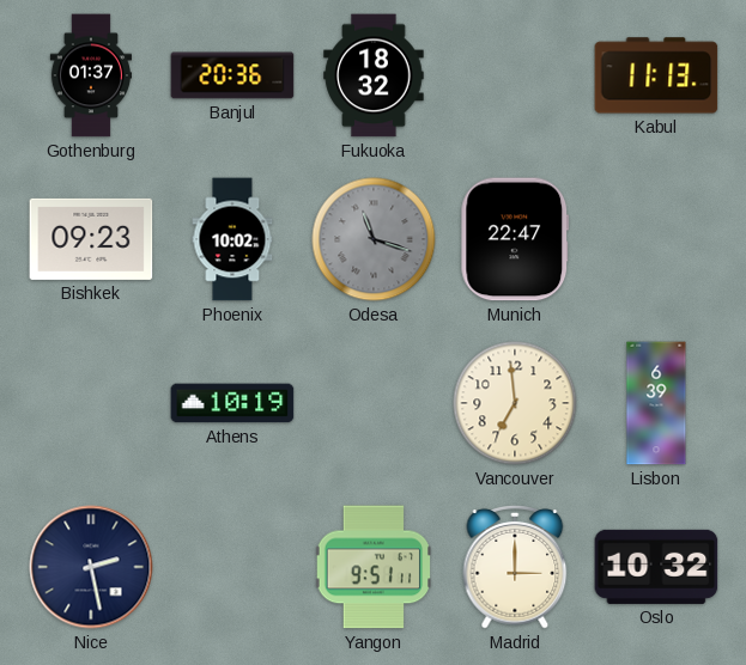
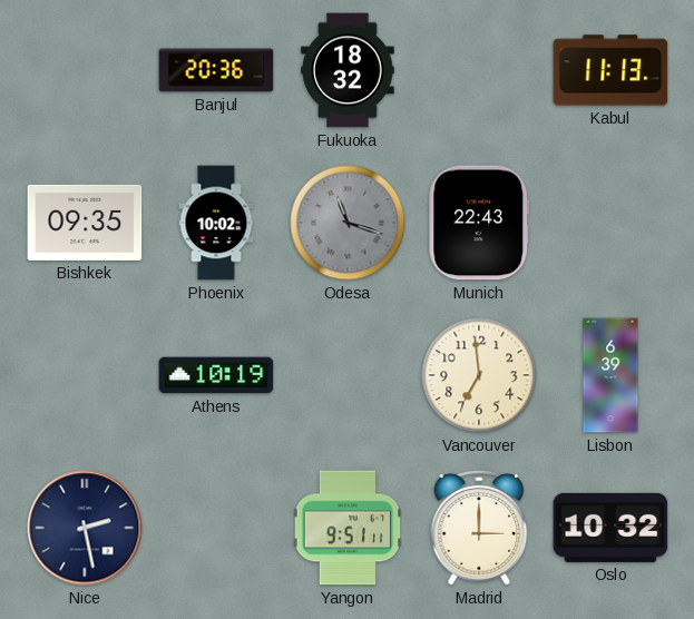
Gothenburg: 01:37 -> none
Bishkek: 09:23 -> 09:35
Munich: 22:47 -> 22:43
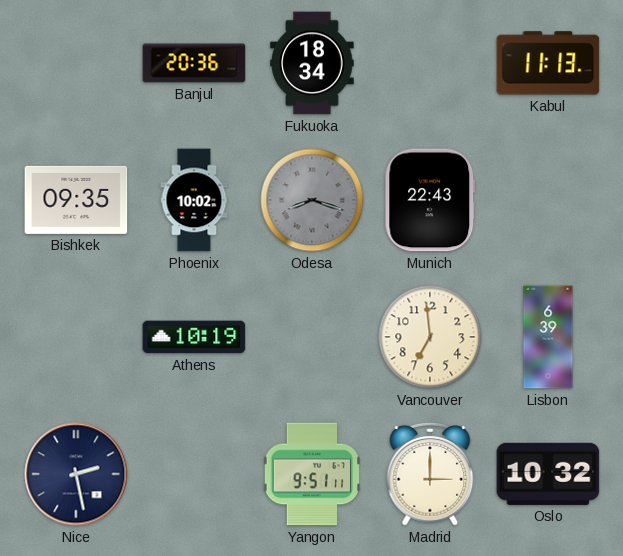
Fukuoka: 18:32 -> 18:34
Odesa: 11:18 -> 8:18
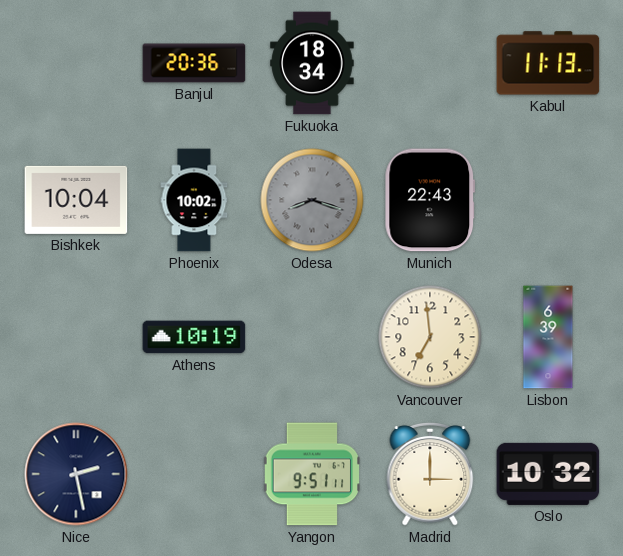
Bishkek: 09:35 -> 10:04
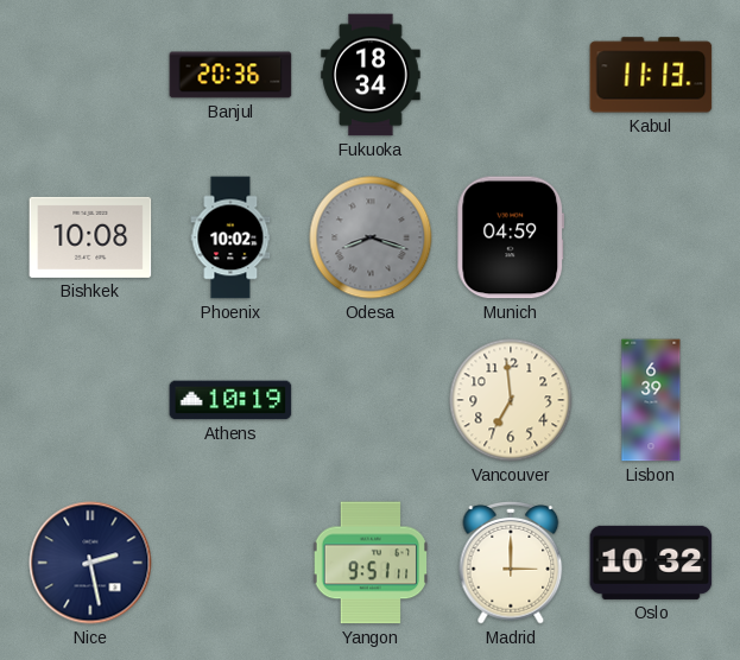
Bishkek: 10:04 -> 10:08
Munich: 22:43 -> 04:59
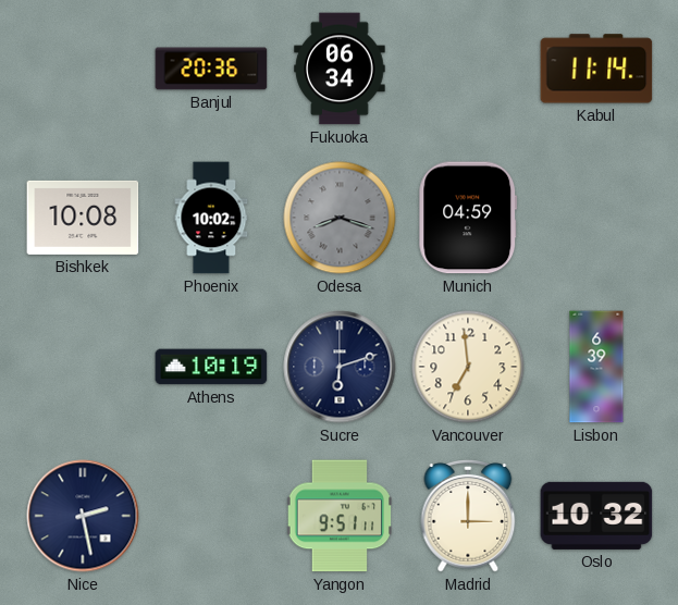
Fukuoka: 18:34 -> 06:34
Kabul: 11:13 -> 11:14
Sucre: none -> 6:12
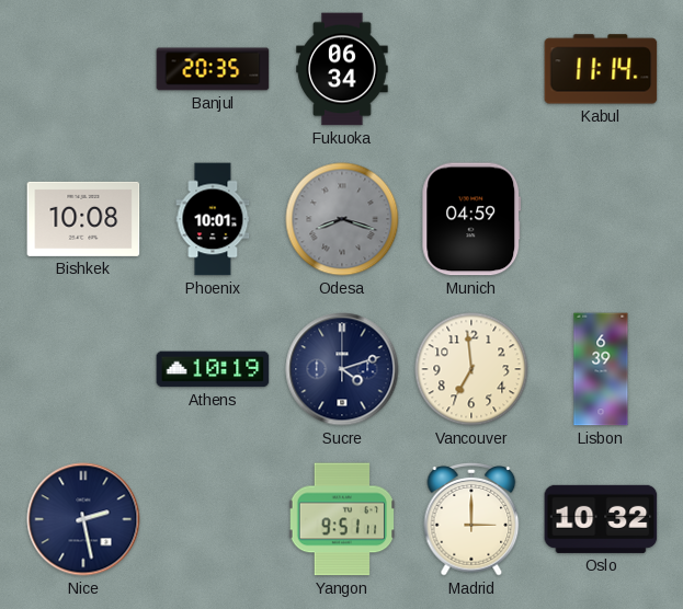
Banjul: 20:36 -> 20:35
Phoenix: 10:02 -> 10:01
Sucre: 6:12 -> 4:12
